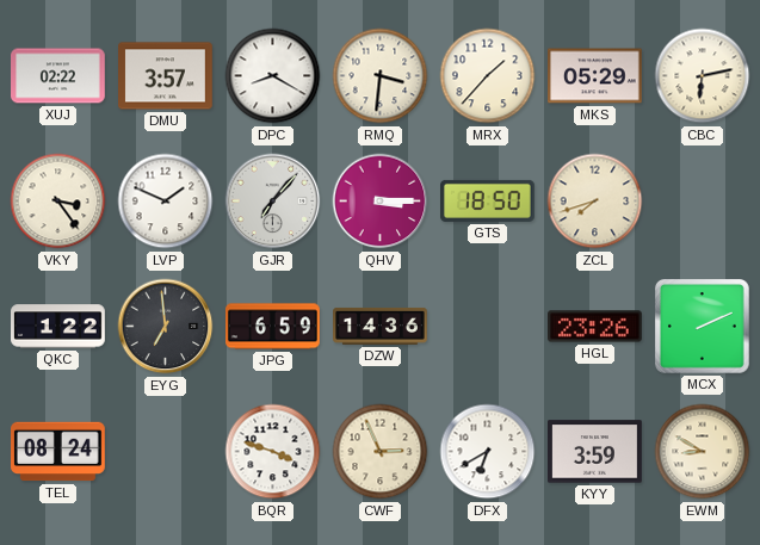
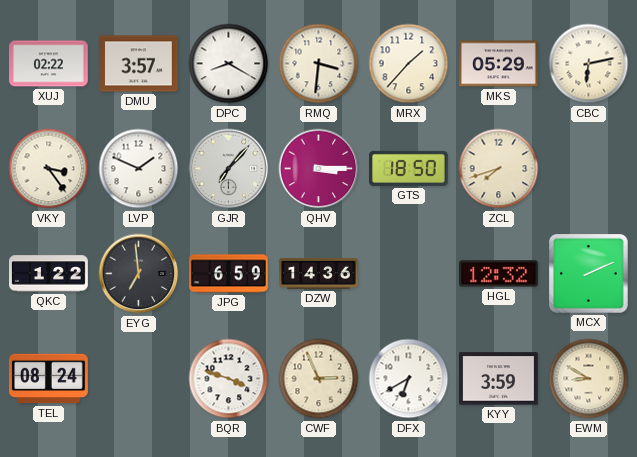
HGL: 23:26 -> 12:32
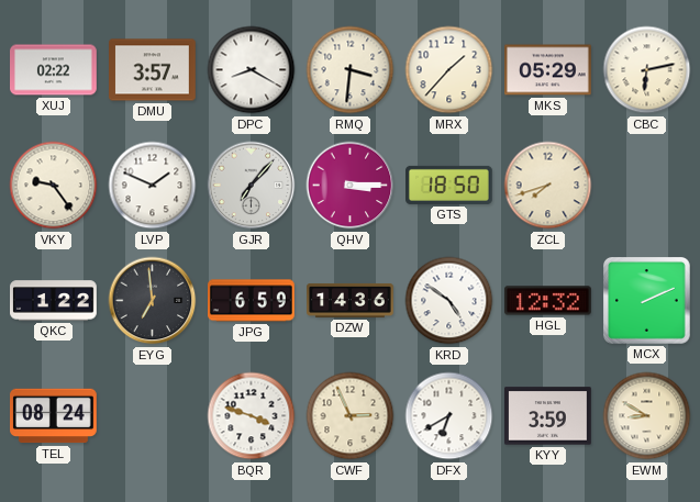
VKY: 3:24 -> 9:24
KRD: none -> 4:51
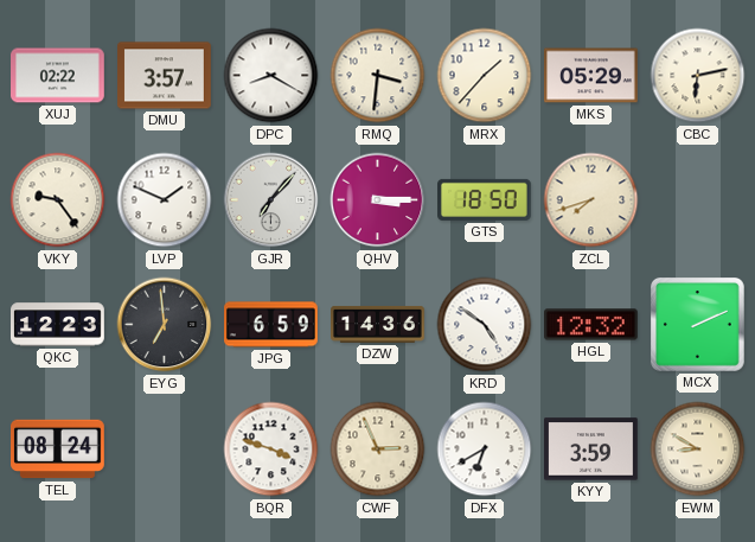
QKC: 1:22 -> 12:23
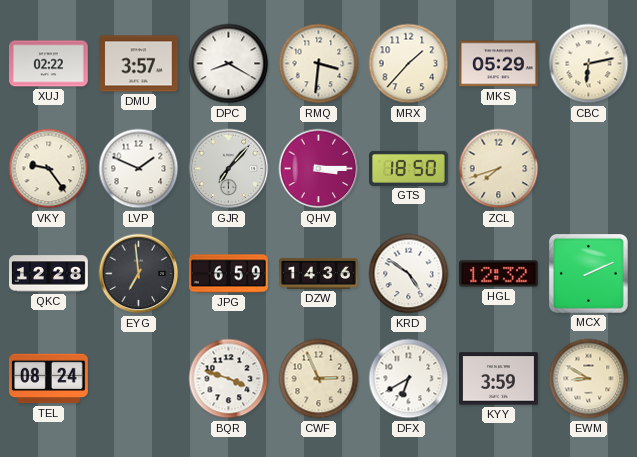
QKC: 12:23 -> 12:28
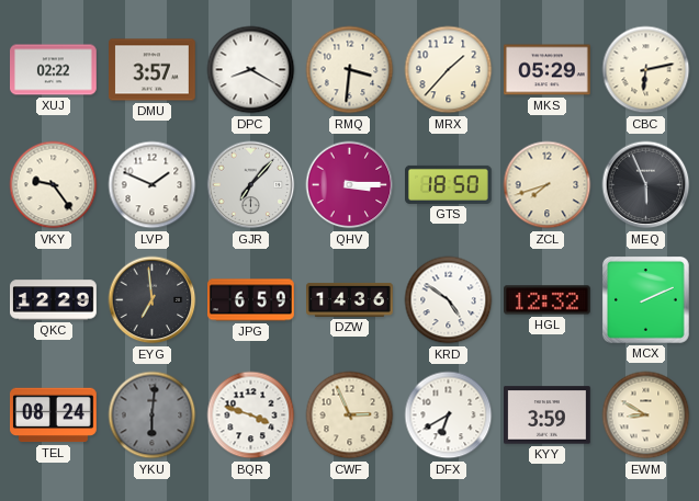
MEQ: none -> 5:56
QKC: 12:28 -> 12:29
YKU: none -> 6:01
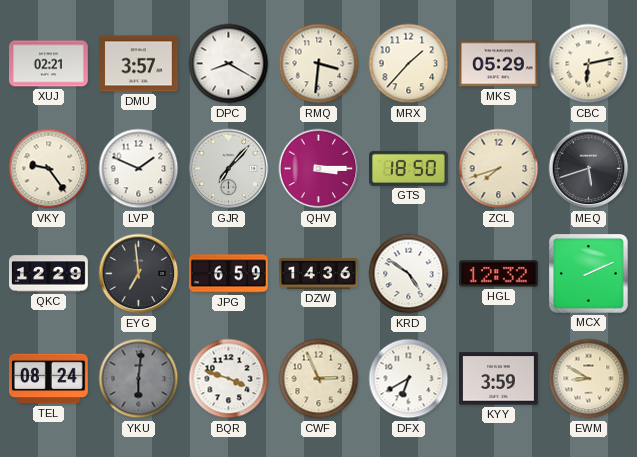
XUJ: 02:22 -> 02:21
MEQ: 5:56 -> 5:42
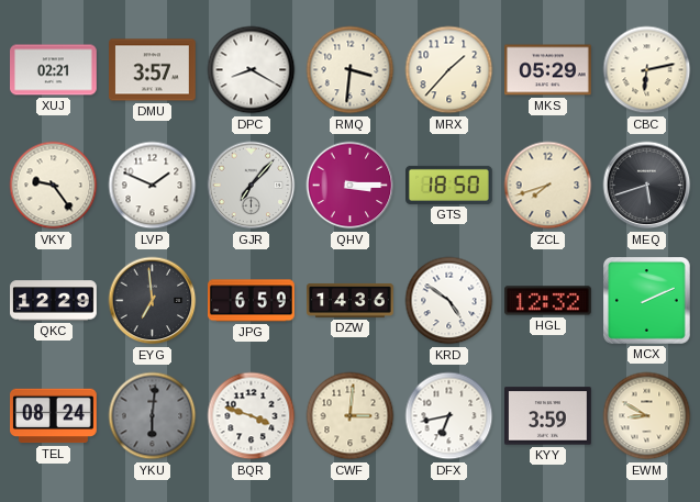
CWF: 2:56 -> 3:01
DFX: 6:40 -> 6:43
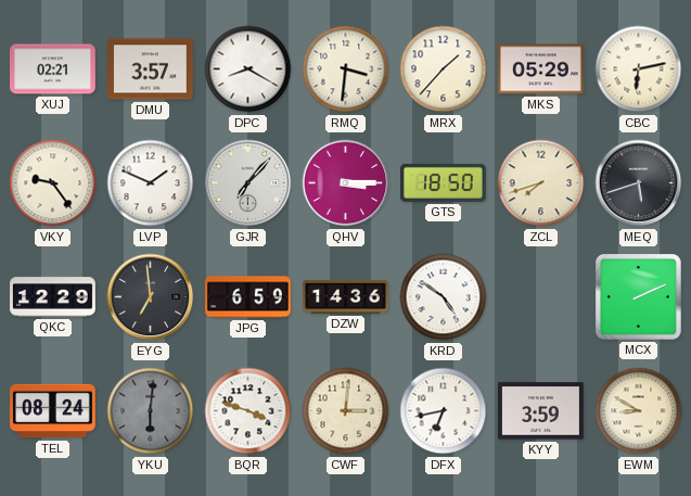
HGL: 12:32 -> none
